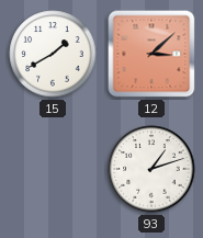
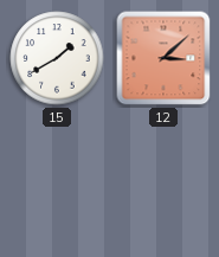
93: 1:12 -> none
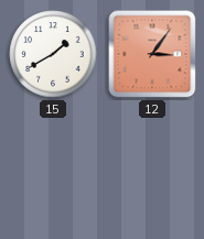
12: 3:08 -> 3:06
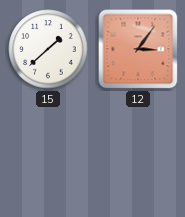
15: 1:40 -> 1:38
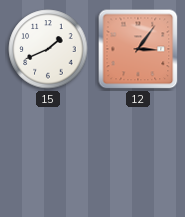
15: 1:38 -> 1:41
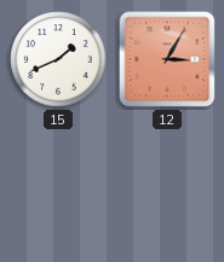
12: 3:06 -> 3:05
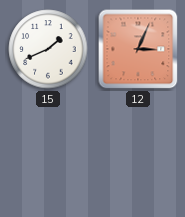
12: 3:05 -> 3:04
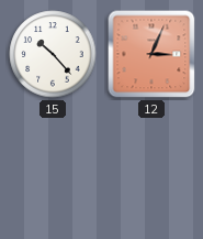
15: 1:41 -> 10:23
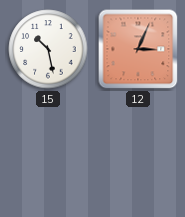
15: 10:23 -> 10:28
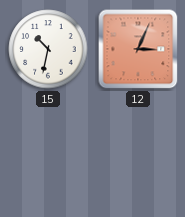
15: 10:28 -> 10:32
